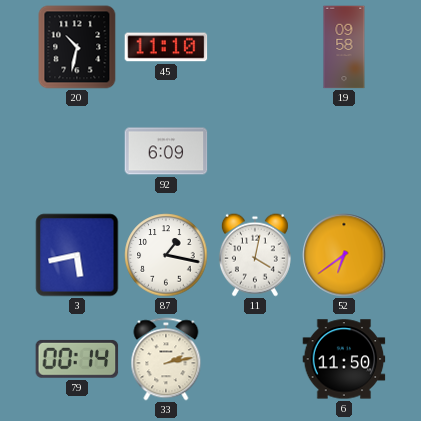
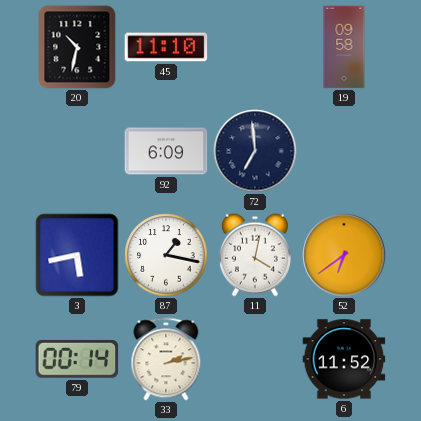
72: none -> 6:59
6: 11:50 -> 11:52
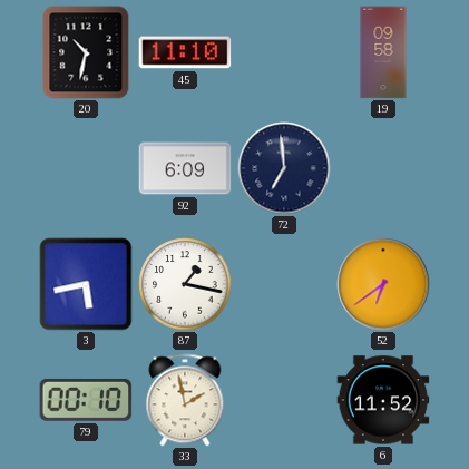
11: 4:02 -> none
79: 00:14 -> 00:10
33: 2:13 -> 1:58
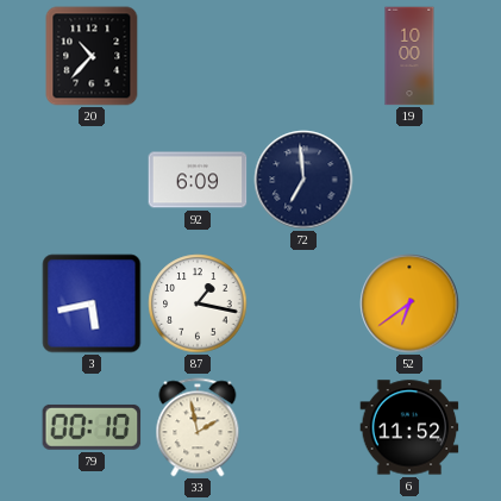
20: 10:32 -> 10:37
45: 11:10 -> none
19: 09:58 -> 10:00
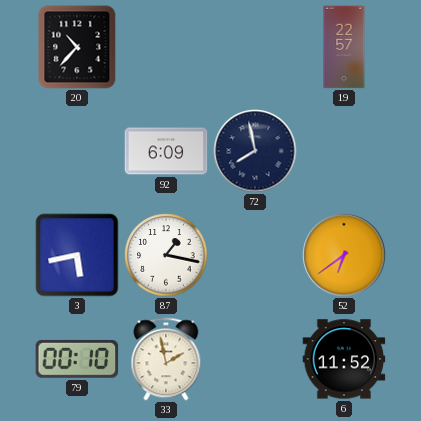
19: 10:00 -> 22:57
72: 6:59 -> 7:58
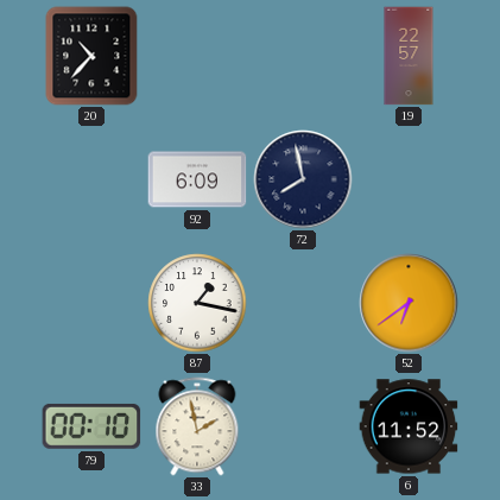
3: 5:43 -> none
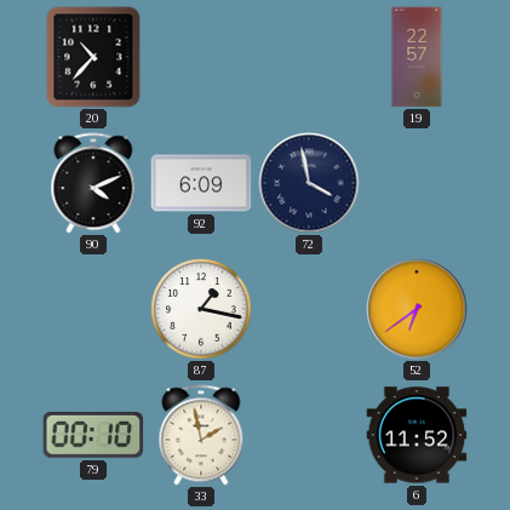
90: none -> 4:11
72: 7:58 -> 3:58
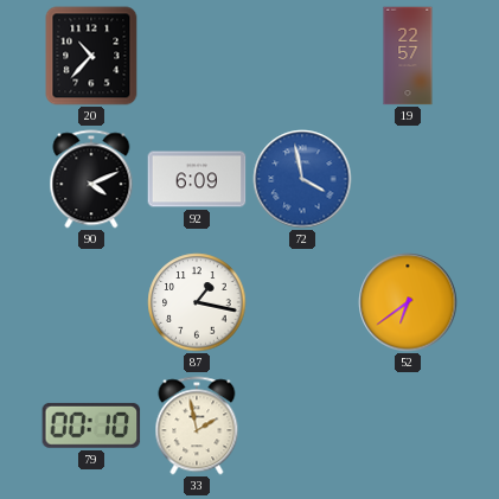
72 dial: navy -> blue
6: 11:52 -> none
